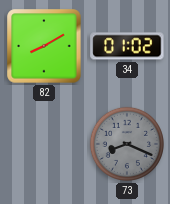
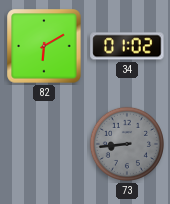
82: 8:10 -> 6:10
73: 8:19 -> 8:44
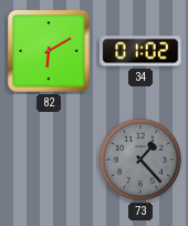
73: 8:44 -> 1:23
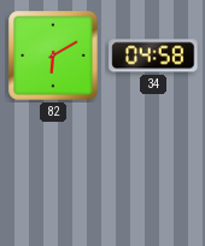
34: 01:02 -> 04:58
73: 1:23 -> none
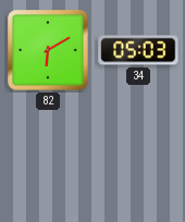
34: 04:58 -> 05:03
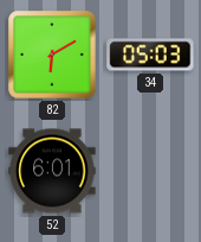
52: none -> 6:01
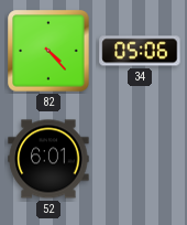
82: 6:10 -> 4:23
34: 05:03 -> 05:06
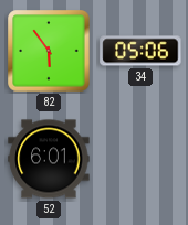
82: 4:23 -> 5:54
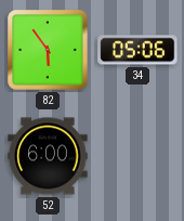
52: 6:01 -> 6:00
